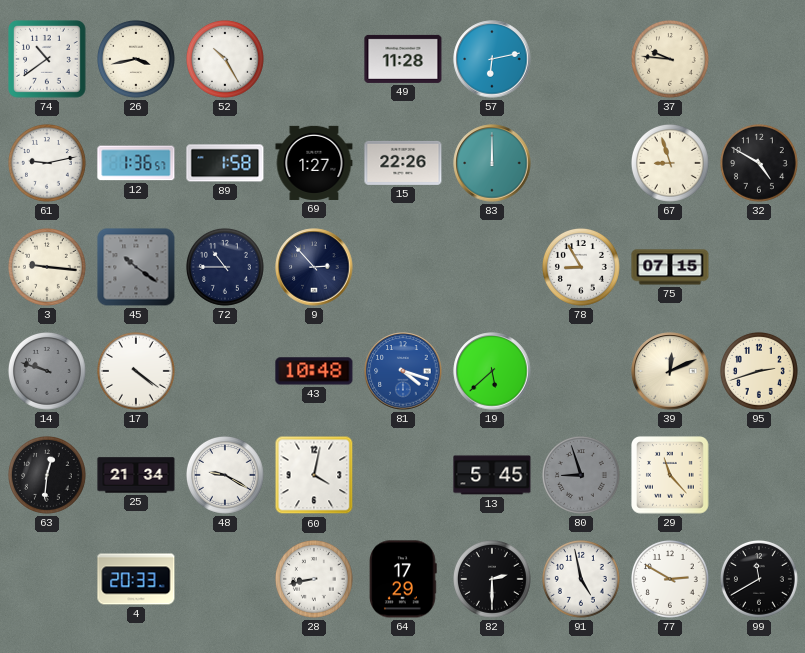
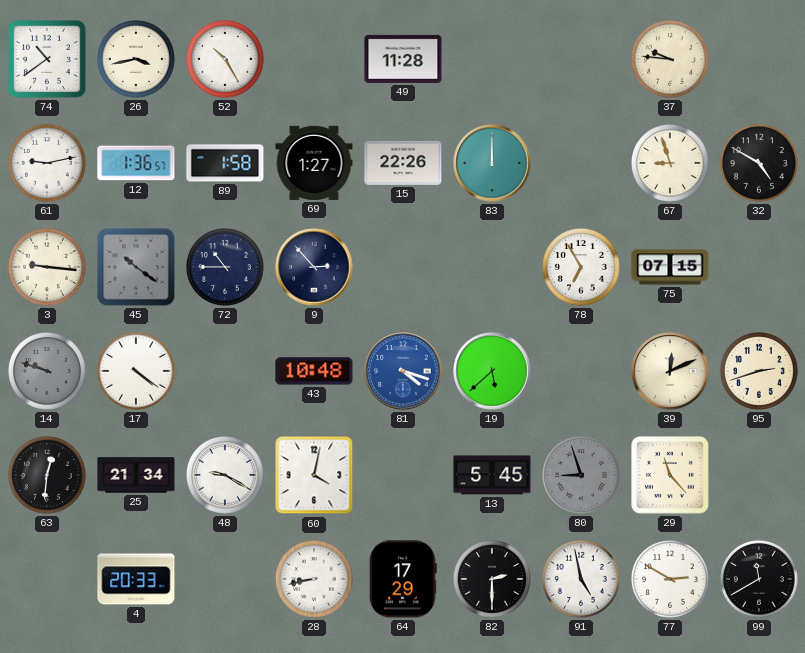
57: 6:13 -> none
78: 8:55 -> 6:55
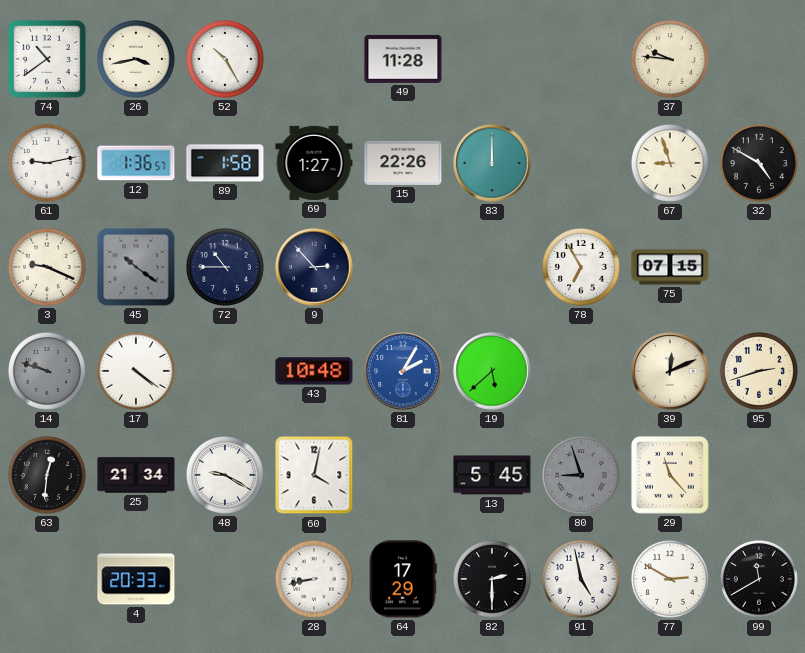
3: 9:16 -> 9:19
81: 4:18 -> 2:05
